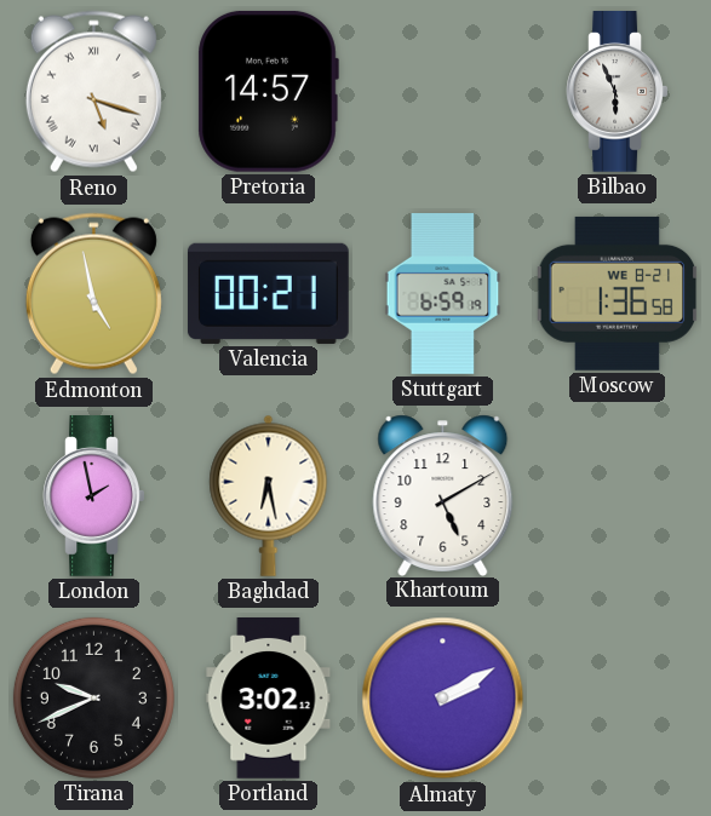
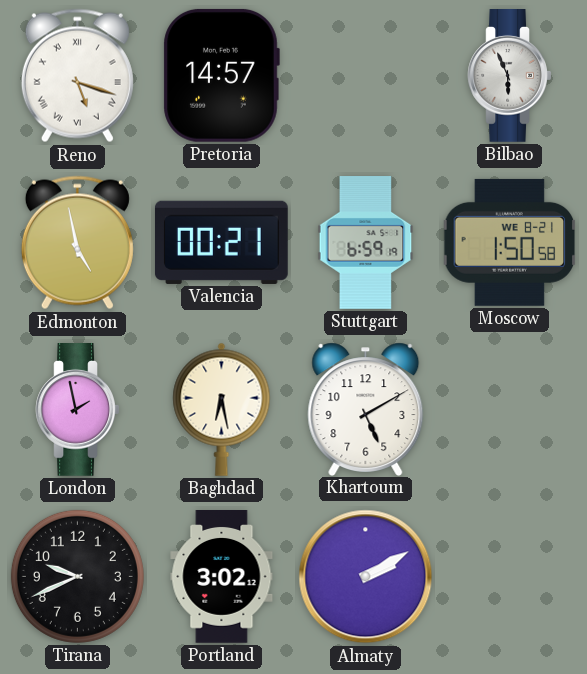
Moscow: 1:36 -> 1:50
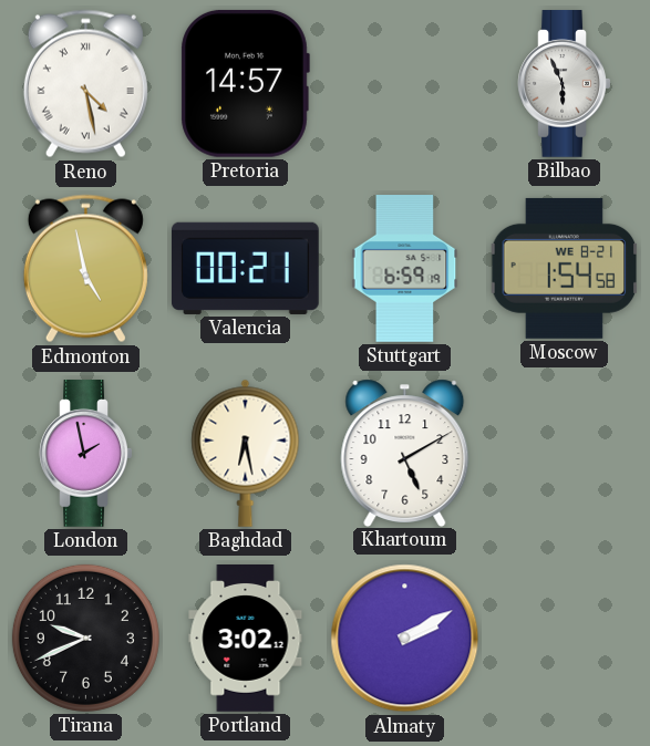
Reno: 5:18 -> 4:28
Moscow: 1:50 -> 1:54
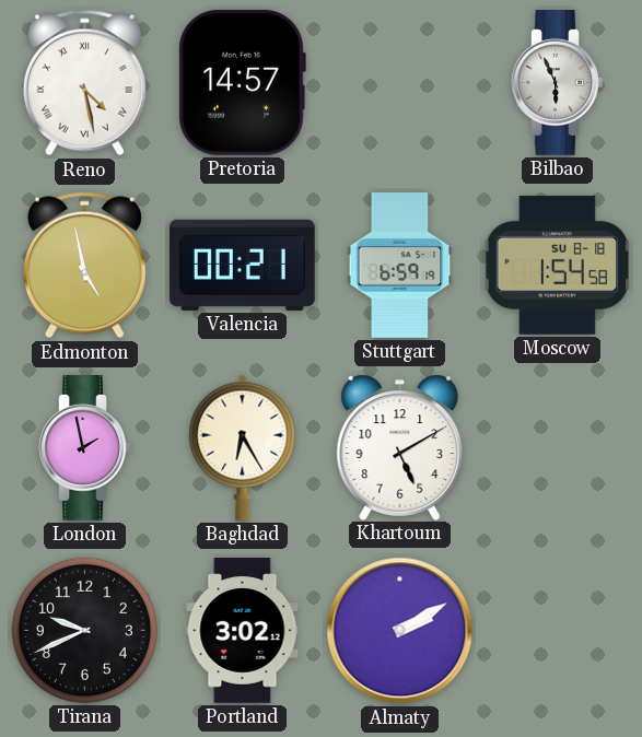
Moscow date: WE 8-21 -> SU 8-18
Baghdad: 6:28 -> 6:25
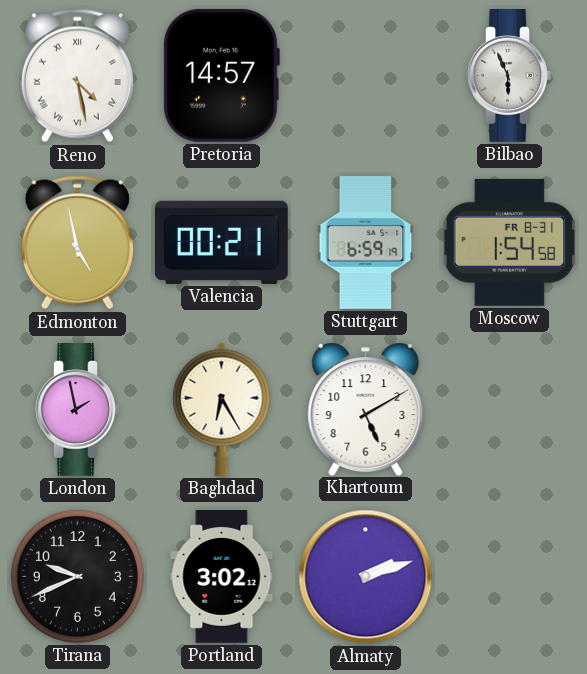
Moscow date: SU 8-18 -> FR 8-31
Almaty: 2:10 -> 2:12
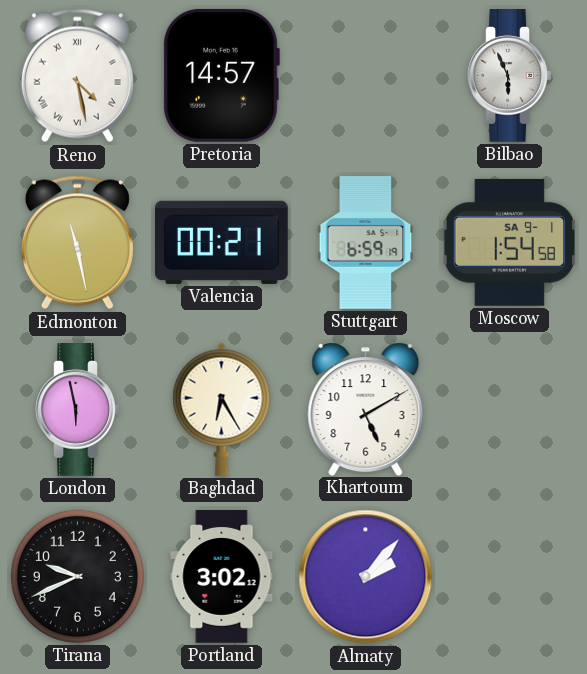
Edmonton: 4:58 -> 11:28
Moscow date: FR 8-31 -> SA 9-1
London: 1:58 -> 5:58
Almaty: 2:12 -> 2:07
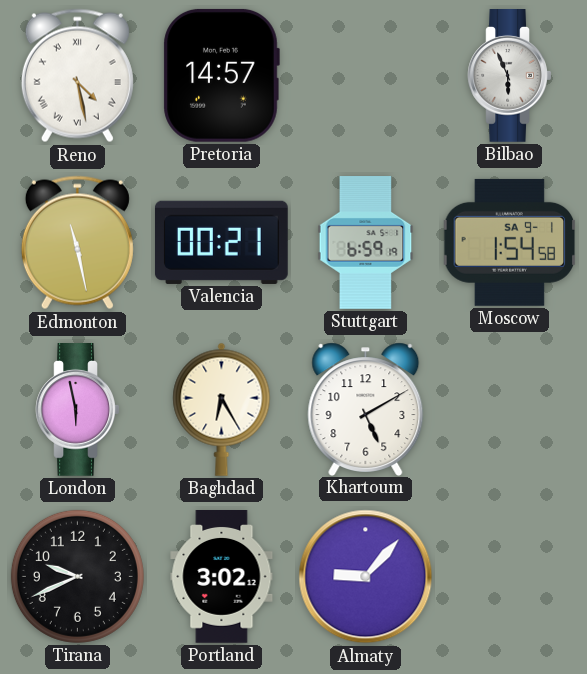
Almaty: 2:07 -> 9:07
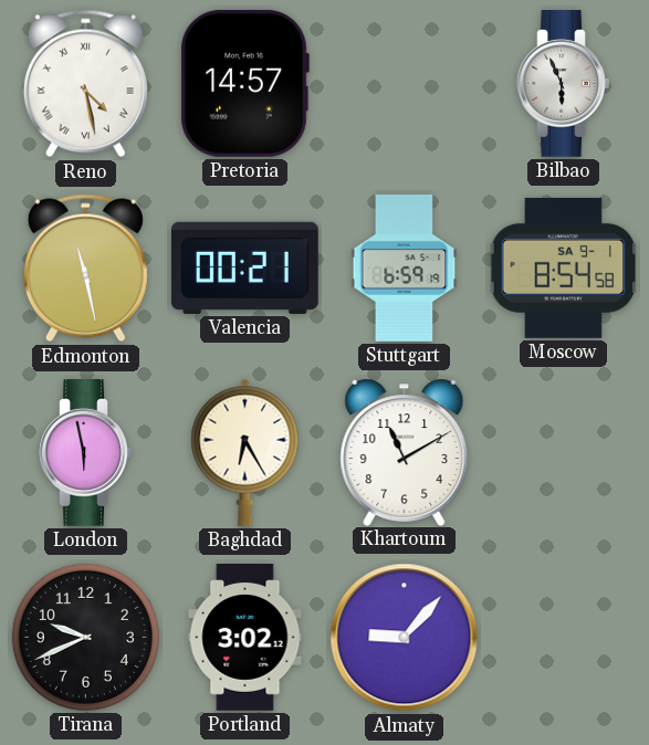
Moscow: 1:54 -> 8:54
Khartoum: 5:10 -> 11:10
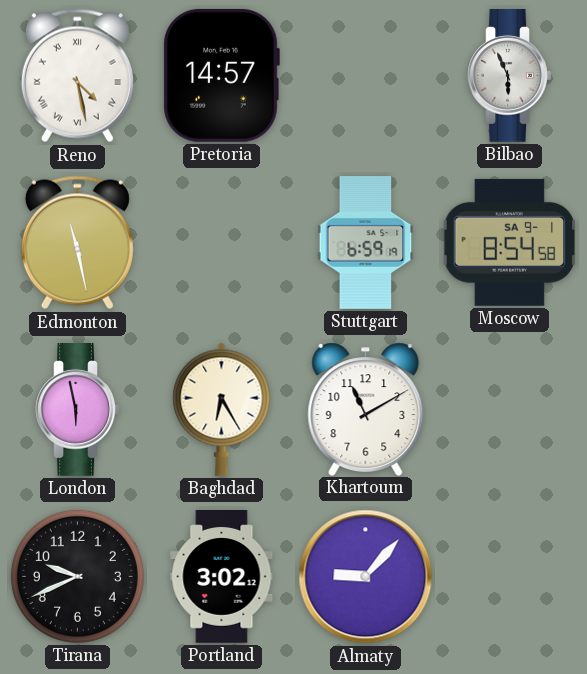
Valencia: 00:21 -> none
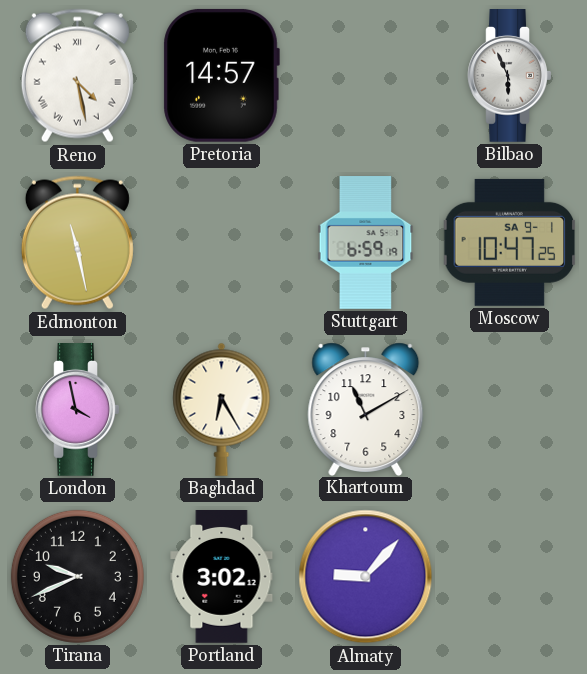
Moscow: 8:54 -> 10:47
London: 5:58 -> 3:58
